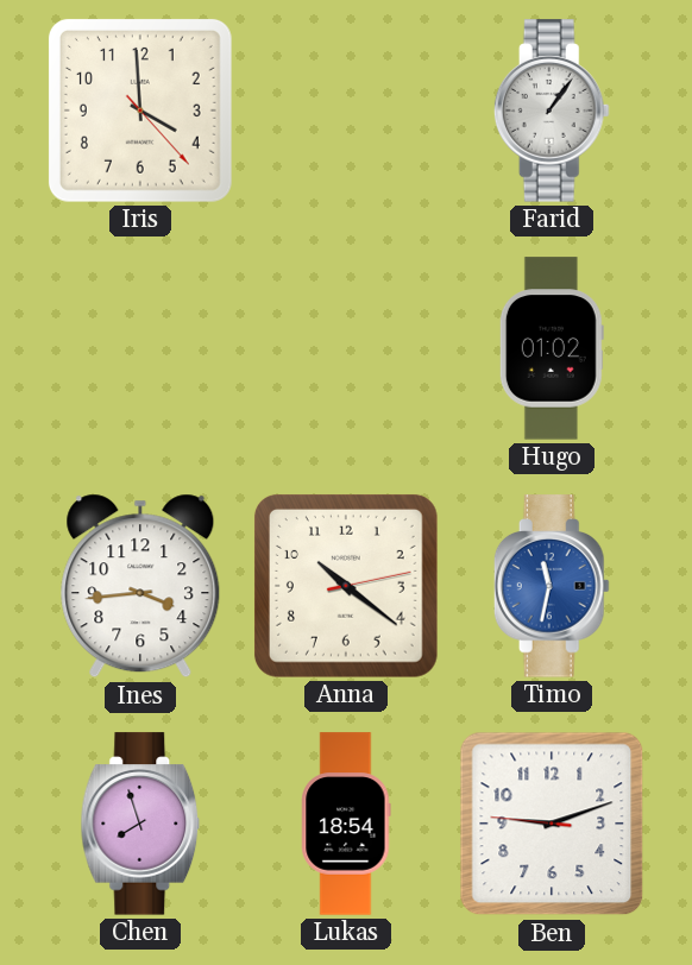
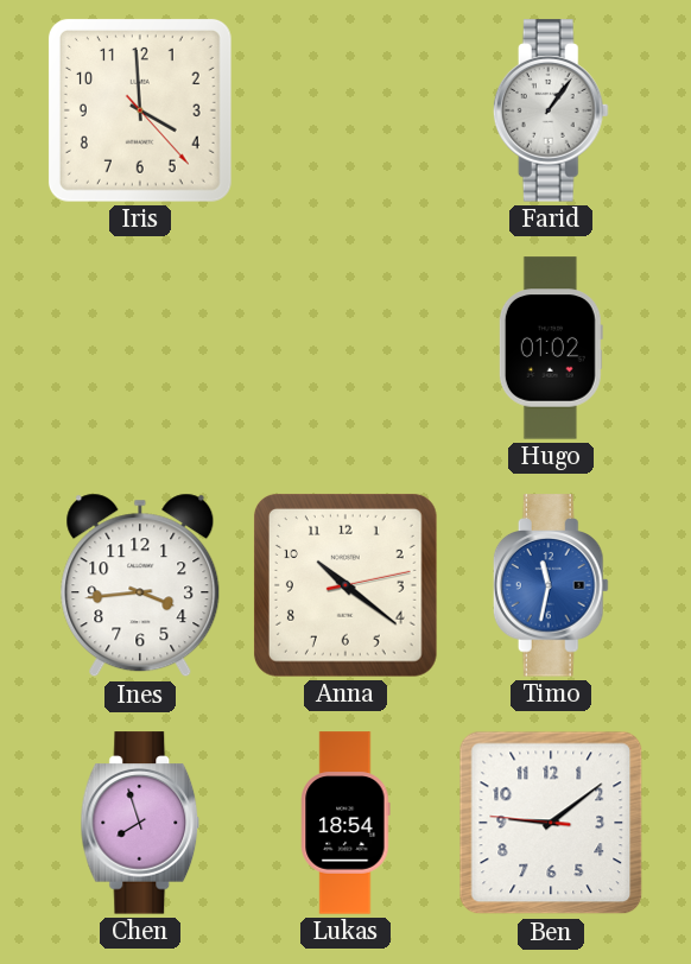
Ben: 9:11 -> 9:08
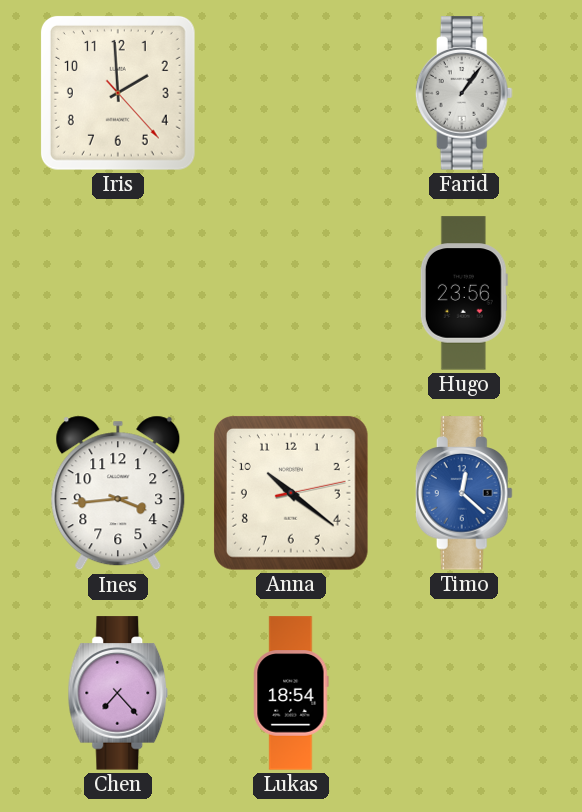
Iris: 3:59 -> 1:59
Hugo: 01:02 -> 23:56
Timo: 11:32 -> 12:22
Chen: 7:57 -> 7:23
Ben: 9:08 -> none
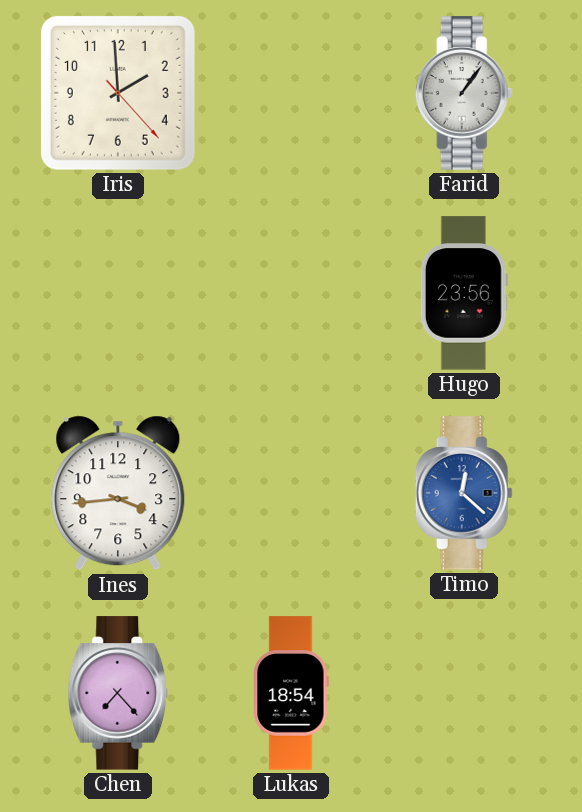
Anna: 10:21 -> none
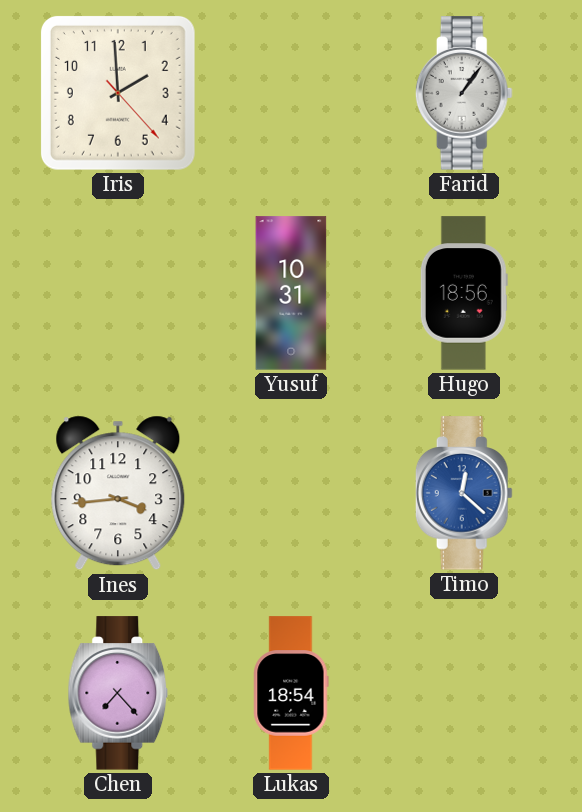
Yusuf: none -> 10:31
Hugo: 23:56 -> 18:56
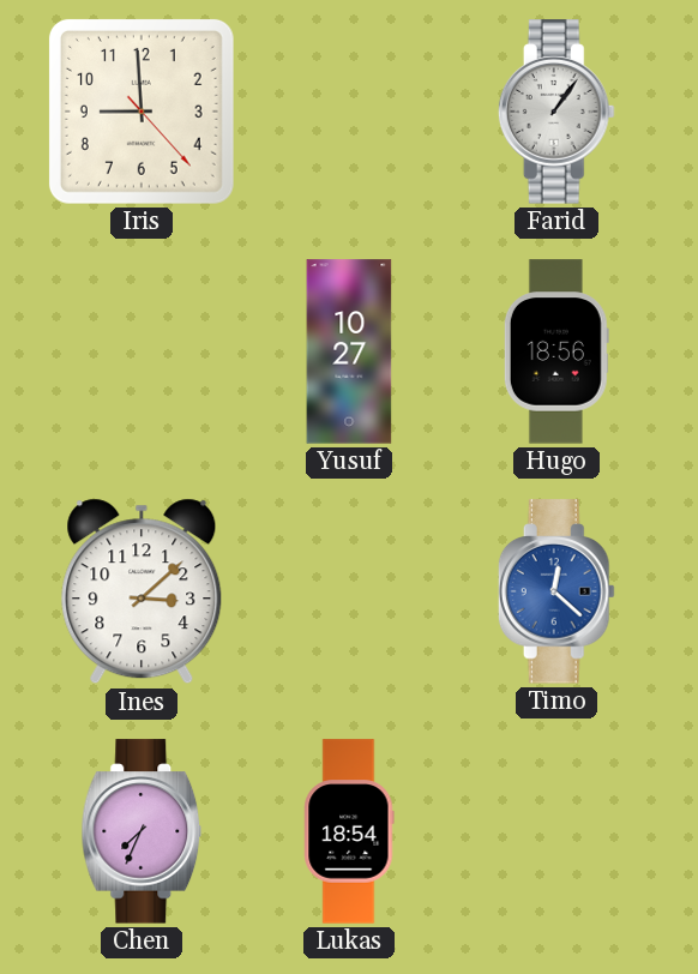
Iris: 1:59 -> 8:59
Yusuf: 10:31 -> 10:27
Ines: 3:44 -> 3:08
Chen: 7:23 -> 7:34
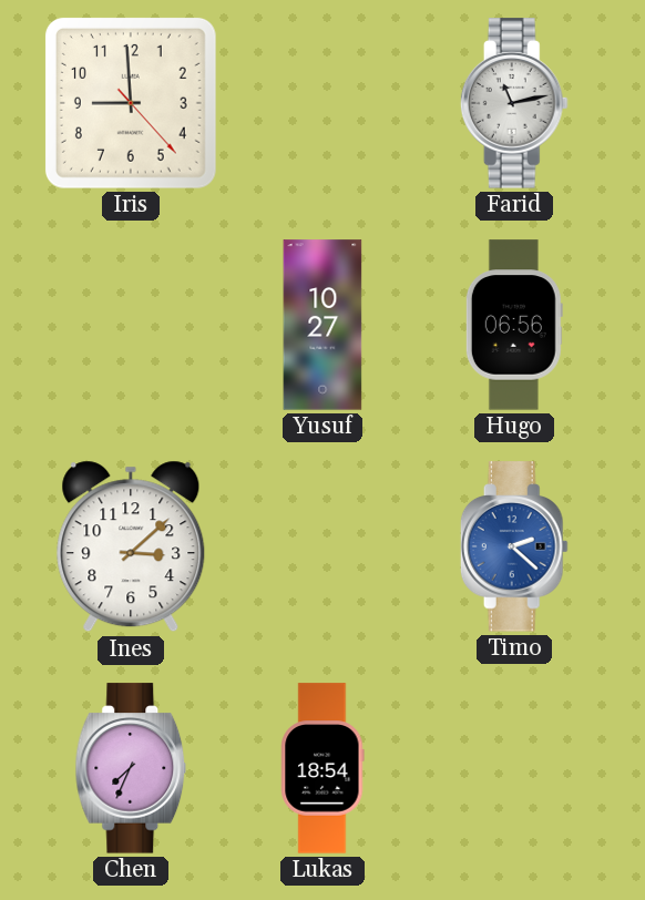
Farid: 1:06 -> 11:13
Hugo: 18:56 -> 06:56
Timo: 12:22 -> 2:22
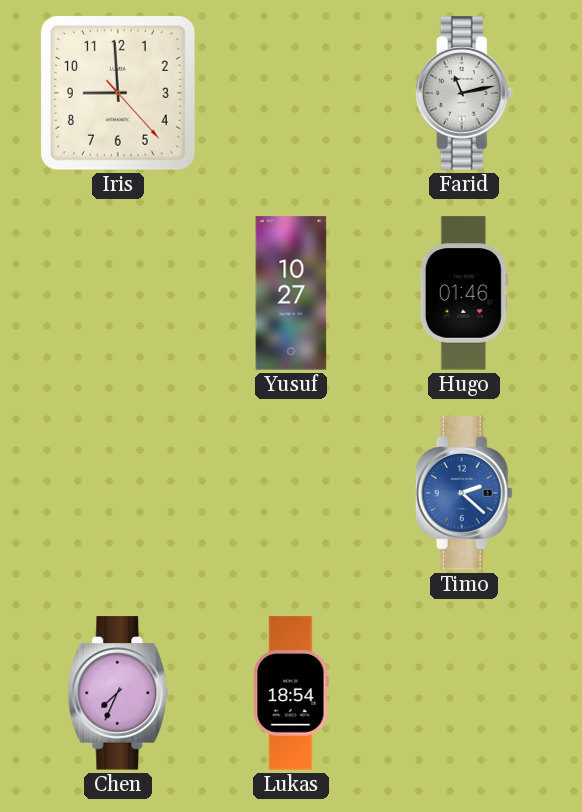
Hugo: 06:56 -> 01:46
Ines: 3:08 -> none
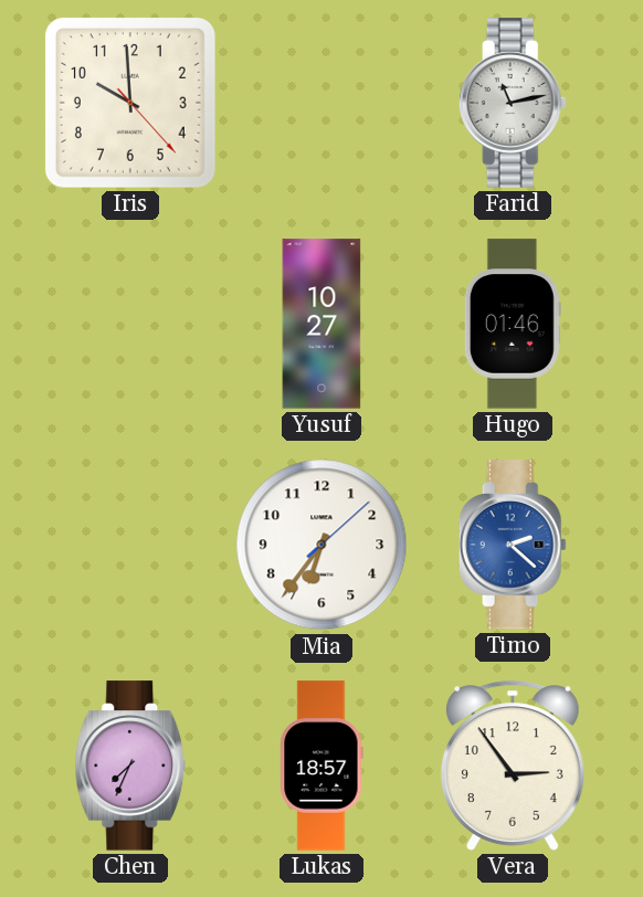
Iris: 8:59 -> 9:59
Mia: none -> 6:36
Lukas: 18:54 -> 18:57
Vera: none -> 2:54
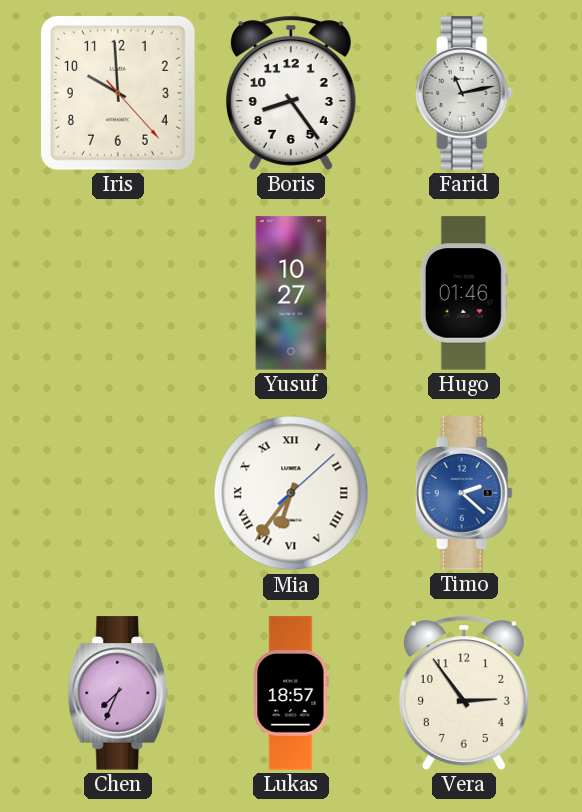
Boris: none -> 8:24
Mia numerals: Arabic -> Roman
